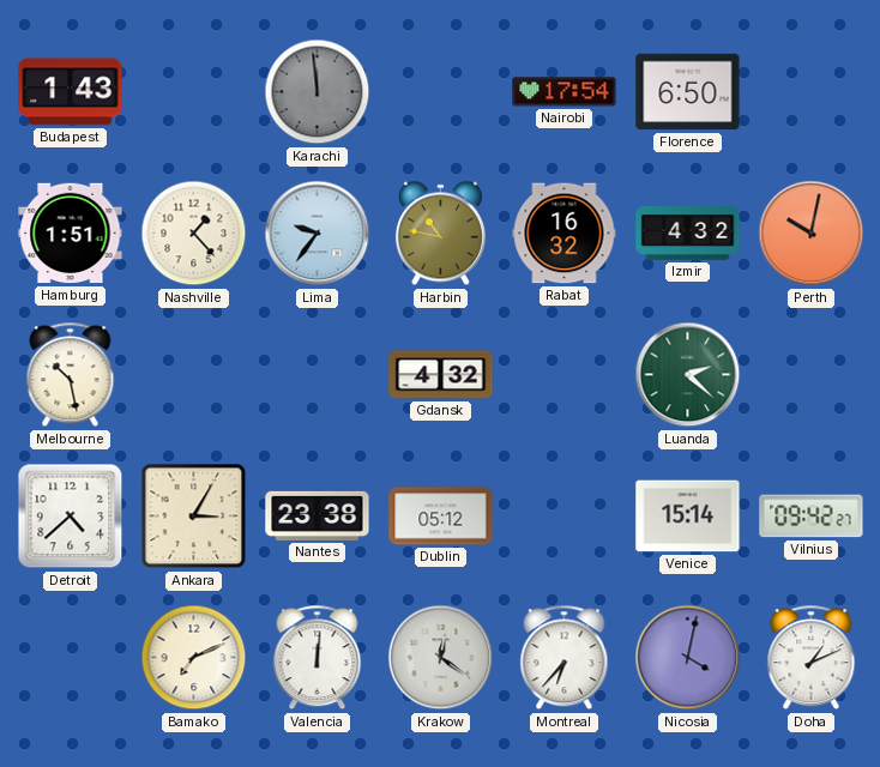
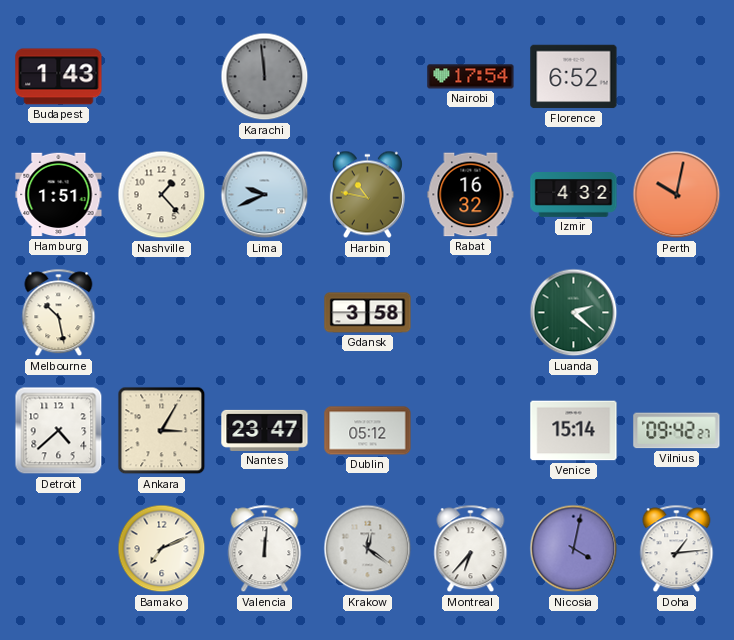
Florence: 6:50 -> 6:52
Lima: 9:36 -> 9:41
Gdansk: 4:32 -> 3:58
Nantes: 23:38 -> 23:47
Doha: 1:11 -> 1:14
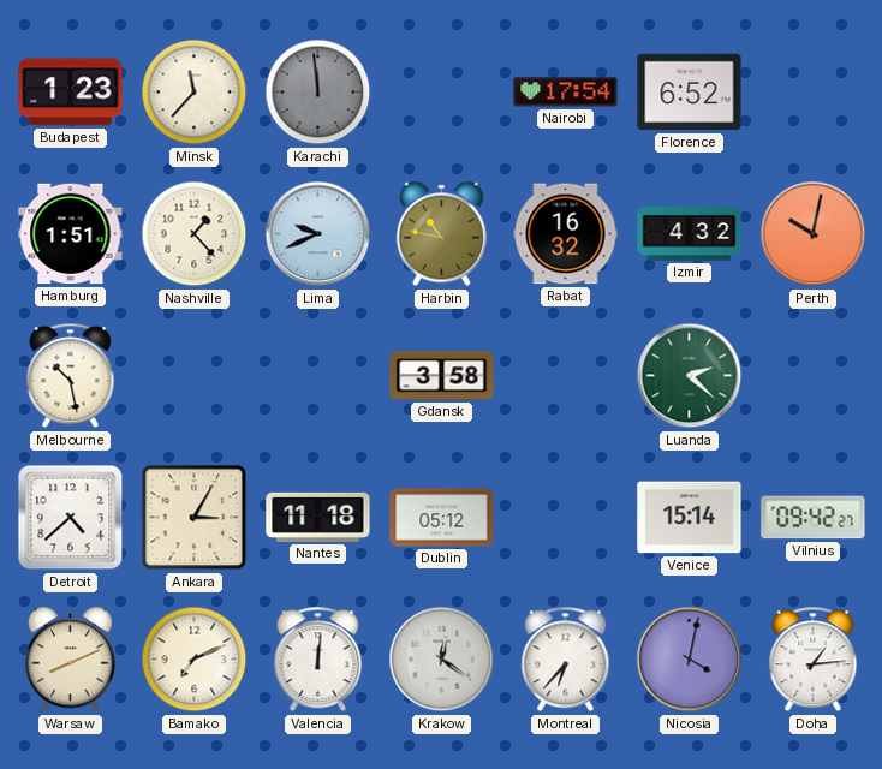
Budapest: 1:43 -> 1:23
Minsk: none -> 11:37
Nantes: 23:47 -> 11:18
Warsaw: none -> 8:11
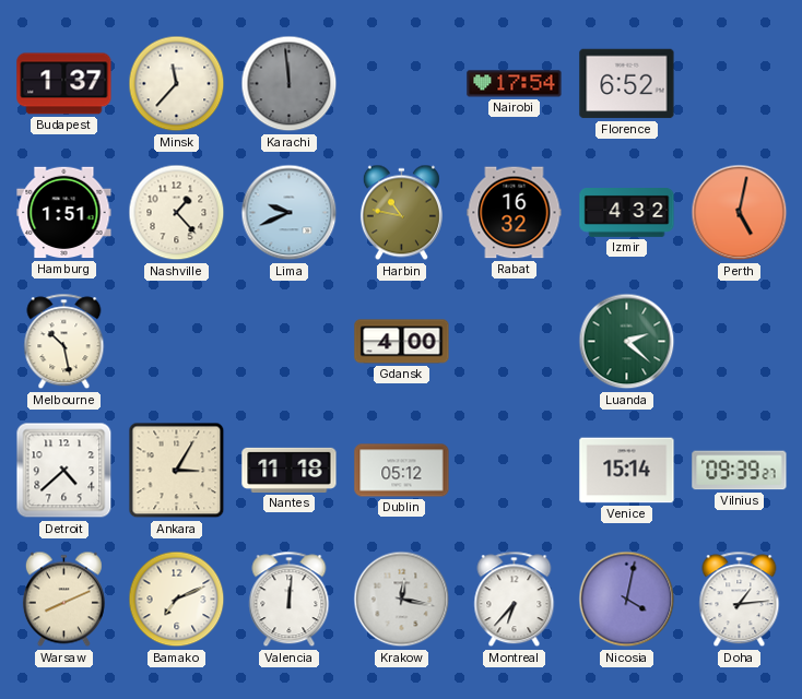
Budapest: 1:23 -> 1:37
Perth: 10:02 -> 5:02
Gdansk: 3:58 -> 4:00
Vilnius: 09:42 -> 09:39
Krakow: 12:21 -> 12:17
